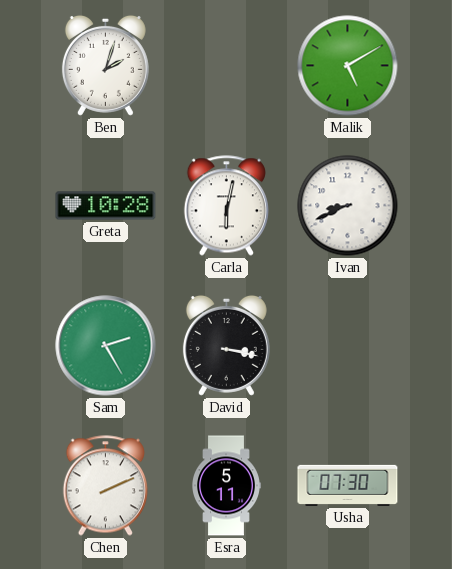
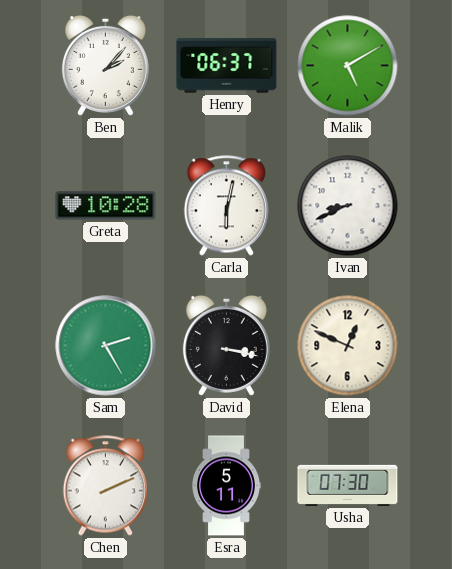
Ben: 2:03 -> 2:07
Henry: none -> 06:37
Elena: none -> 12:49
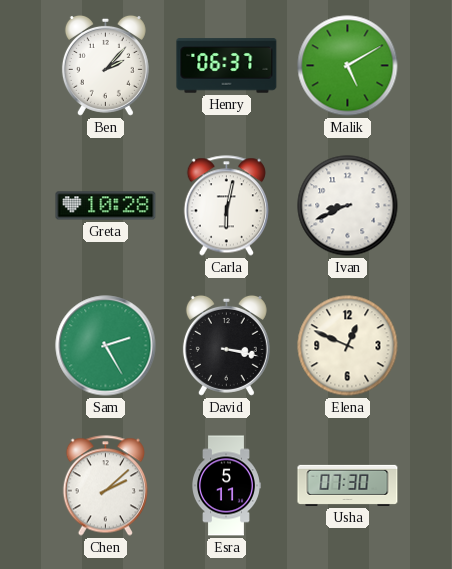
Chen: 2:11 -> 2:08
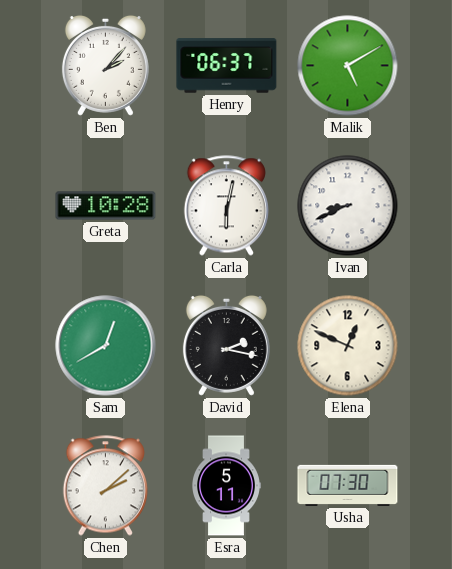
Sam: 2:25 -> 12:40
David: 3:17 -> 2:17
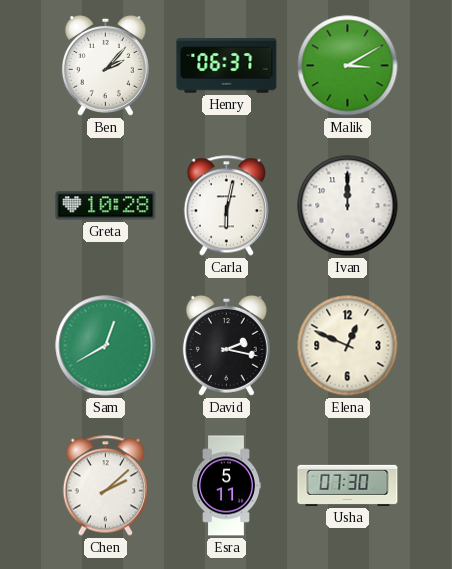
Malik: 5:10 -> 3:10
Ivan: 8:41 -> 12:00
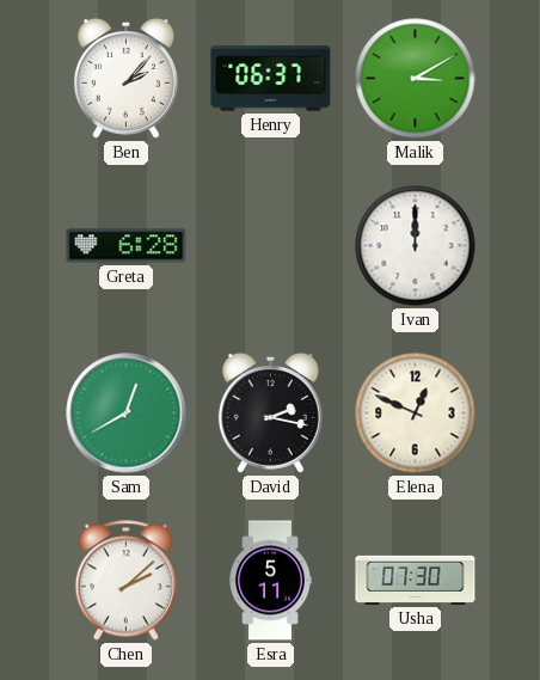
Greta: 10:28 -> 6:28
Carla: 6:02 -> none
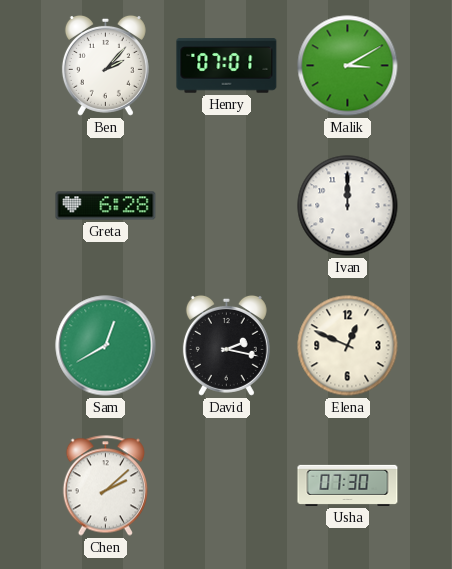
Henry: 06:37 -> 07:01
Esra: 5:11 -> none
